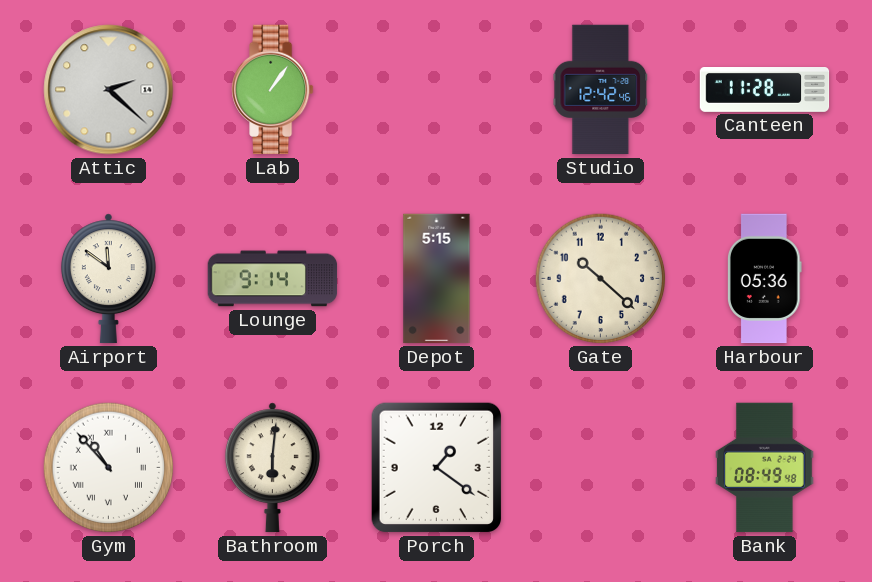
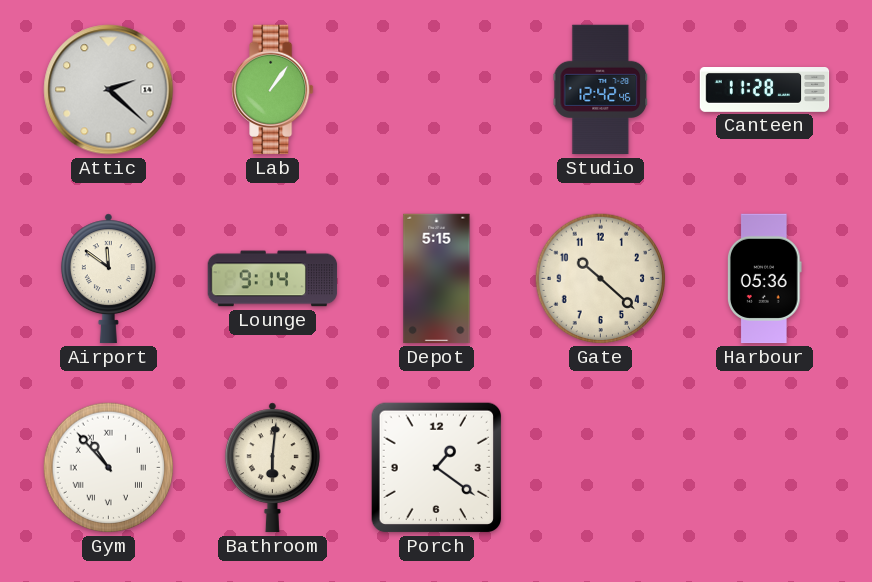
Bank: 08:49 -> none
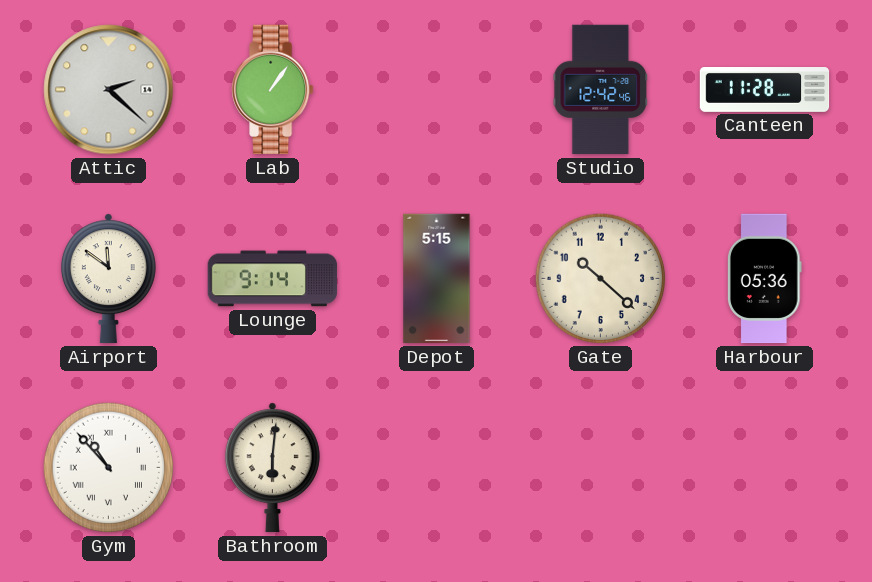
Porch: 1:21 -> none
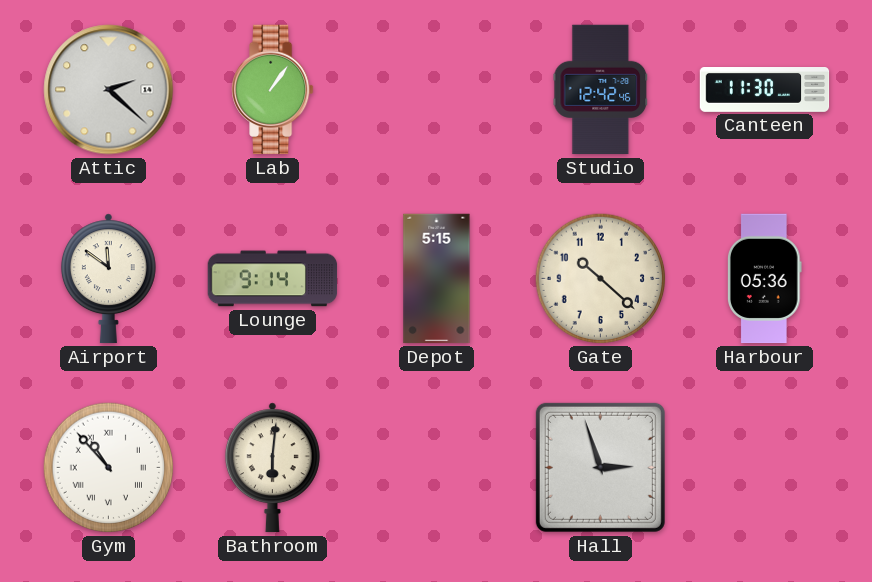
Canteen: 11:28 -> 11:30
Hall: none -> 2:57
